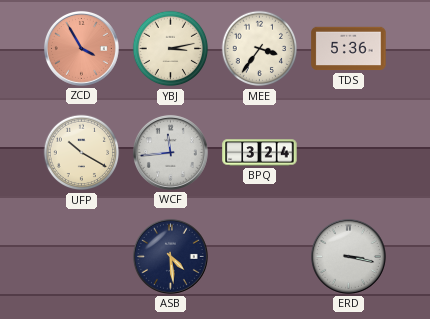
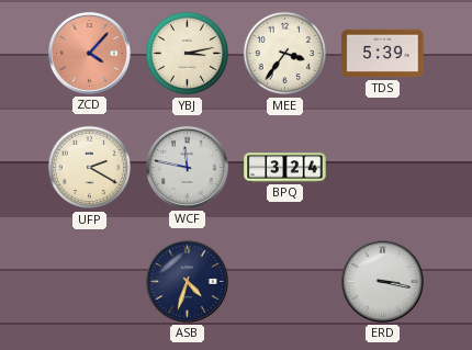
ZCD: 3:55 -> 4:07
TDS: 5:36 -> 5:39
UFP: 10:20 -> 2:20
WCF: 11:44 -> 11:47
ASB: 4:29 -> 4:33
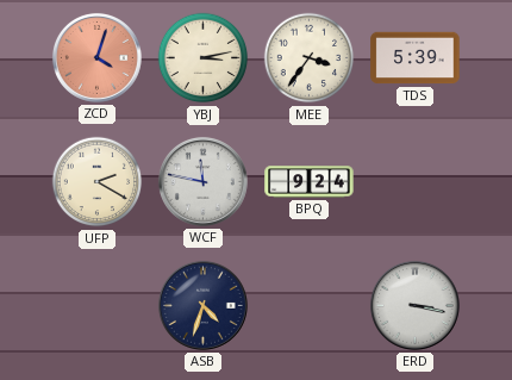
ZCD: 4:07 -> 4:03
BPQ: 3:24 -> 9:24
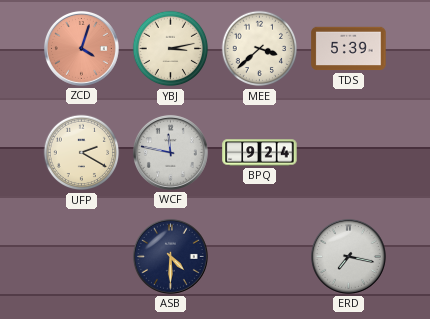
MEE: 3:36 -> 3:38
ASB: 4:33 -> 4:30
ERD: 3:17 -> 7:17
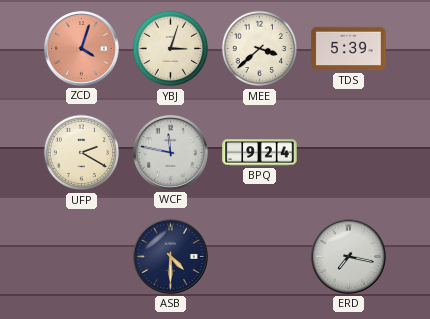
YBJ: 3:13 -> 3:03
